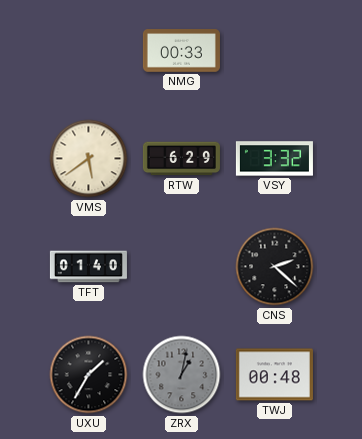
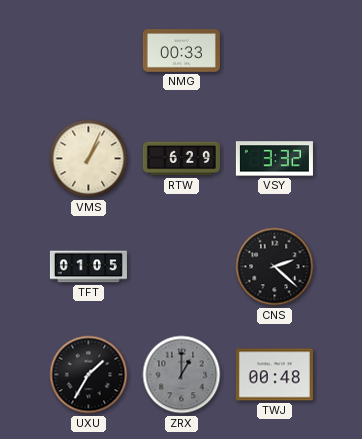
VMS: 5:39 -> 1:04
TFT: 01:40 -> 01:05
ZRX: 1:02 -> 1:00
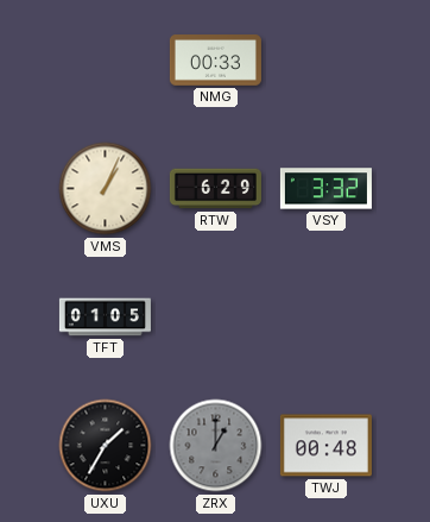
CNS: 2:22 -> none
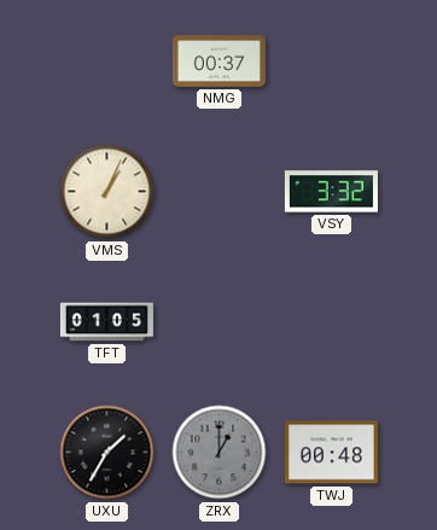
NMG: 00:33 -> 00:37
RTW: 6:29 -> none
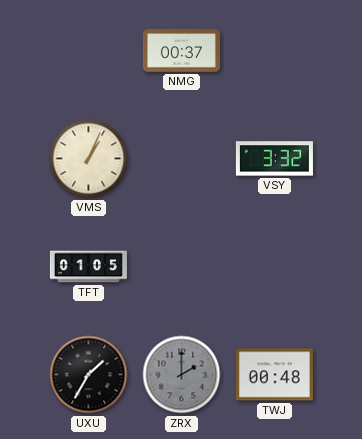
ZRX: 1:00 -> 2:00
